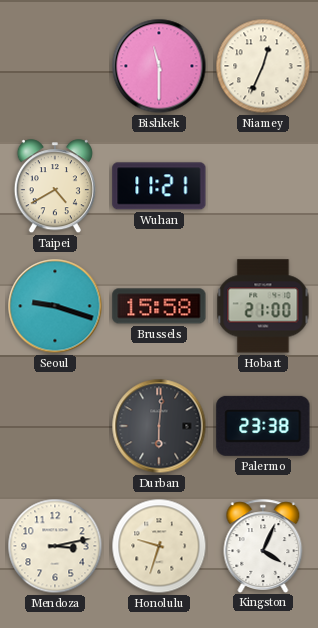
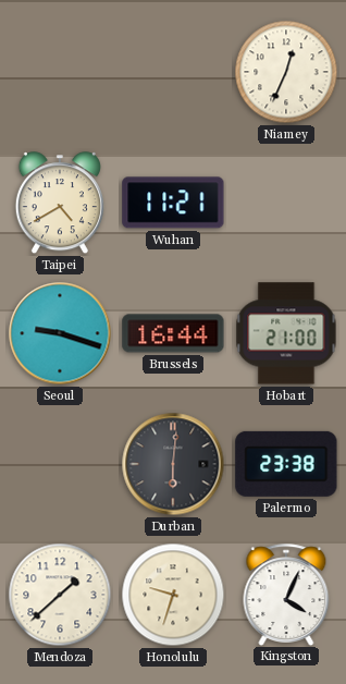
Bishkek: 11:30 -> none
Brussels: 15:58 -> 16:44
Mendoza: 3:13 -> 1:38
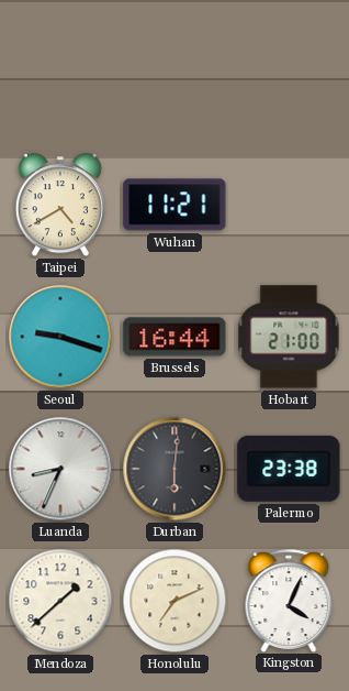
Niamey: 12:34 -> none
Luanda: none -> 8:34
Honolulu: 9:33 -> 7:11
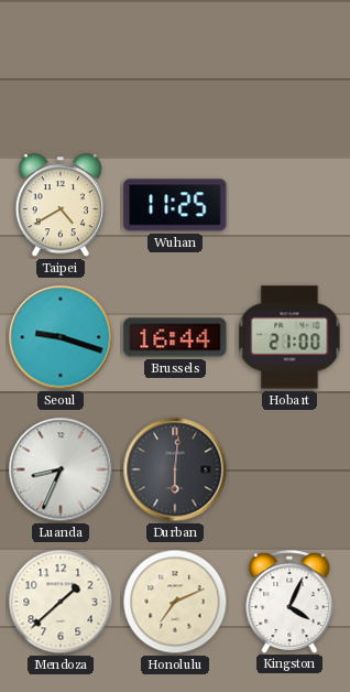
Wuhan: 11:21 -> 11:25
Palermo: 23:38 -> none
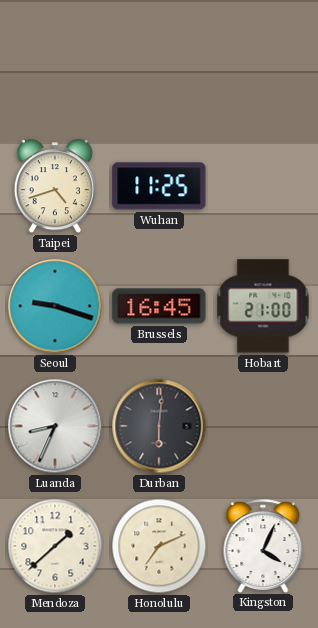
Taipei: 4:40 -> 4:42
Brussels: 16:44 -> 16:45
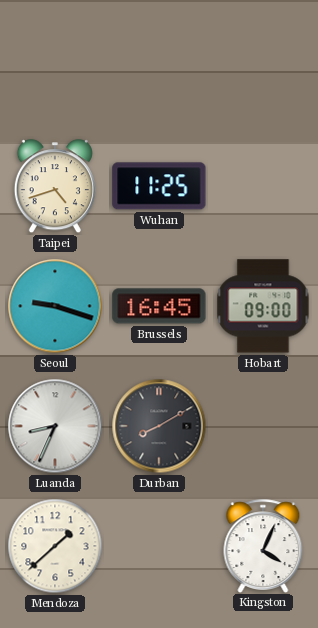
Hobart: 21:00 -> 09:00
Durban: 6:01 -> 8:10
Honolulu: 7:11 -> none
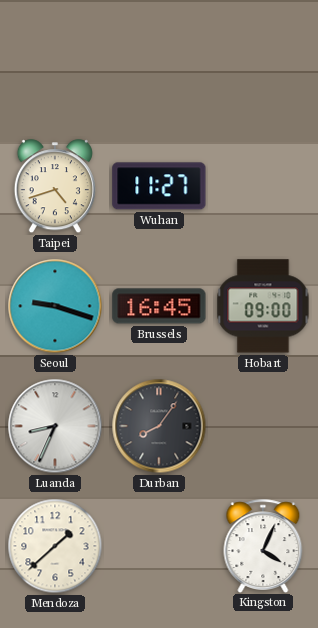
Wuhan: 11:25 -> 11:27
Durban: 8:10 -> 8:06
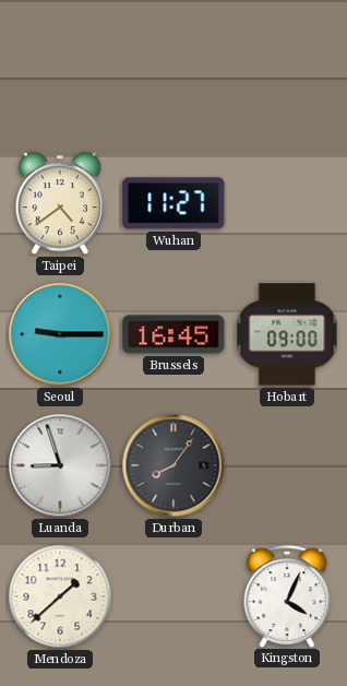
Taipei: 4:42 -> 4:39
Seoul: 9:18 -> 9:15
Luanda: 8:34 -> 8:57
